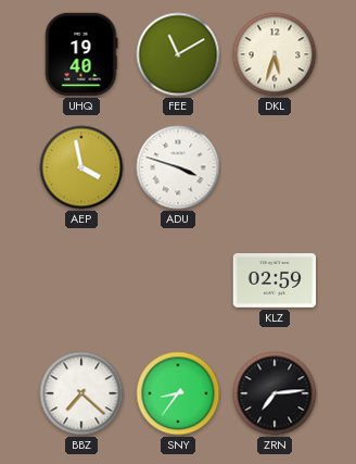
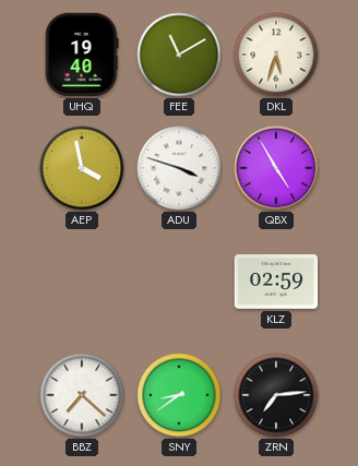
QBX: none -> 4:55
SNY: 8:36 -> 8:39
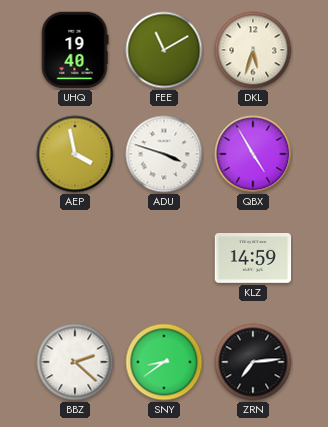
KLZ: 02:59 -> 14:59
BBZ: 7:22 -> 2:22
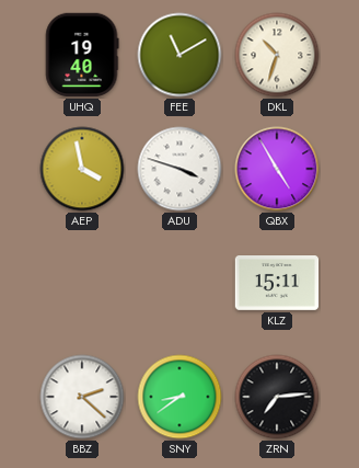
DKL: 5:33 -> 10:33
KLZ: 14:59 -> 15:11
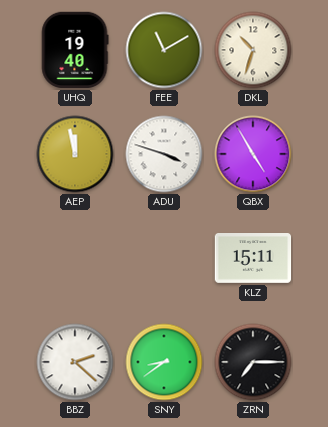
AEP: 3:58 -> 11:58
ZRN: 7:14 -> 7:15
